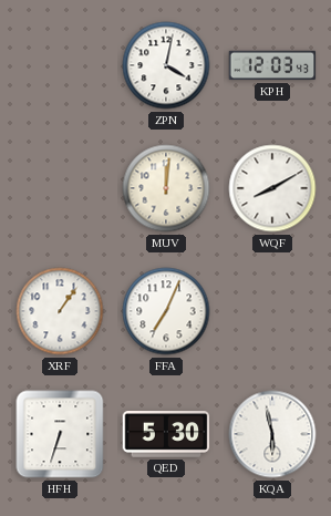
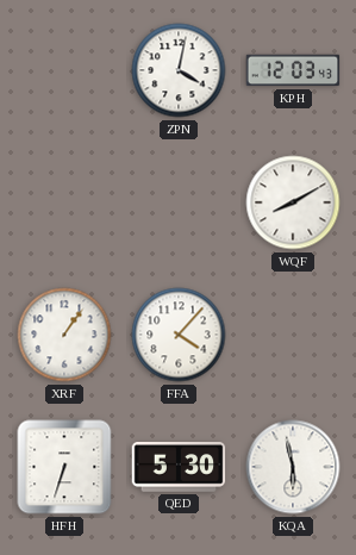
MUV: 12:01 -> none
FFA: 7:04 -> 4:07
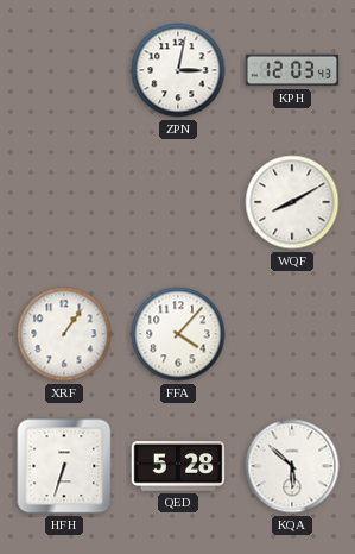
ZPN: 4:02 -> 3:02
QED: 5:30 -> 5:28
KQA: 5:58 -> 5:52
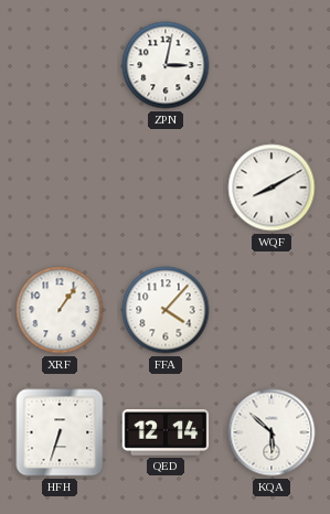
KPH: 12:03 -> none
QED: 5:28 -> 12:14
